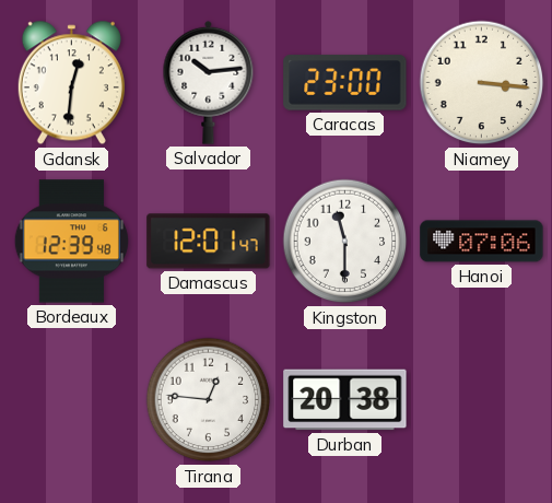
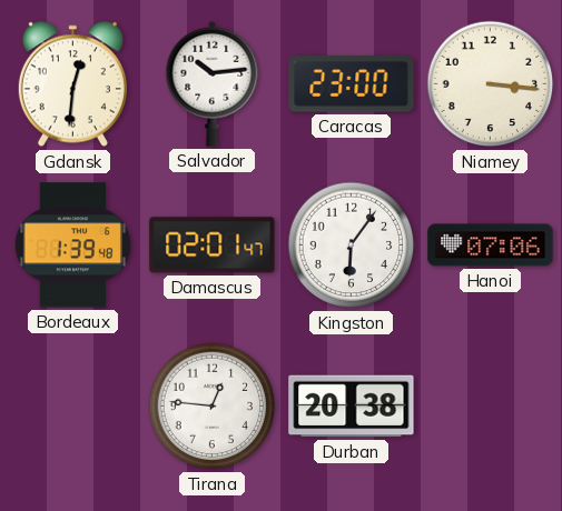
Bordeaux: 12:39 -> 1:39
Damascus: 12:01 -> 02:01
Kingston: 11:30 -> 6:06
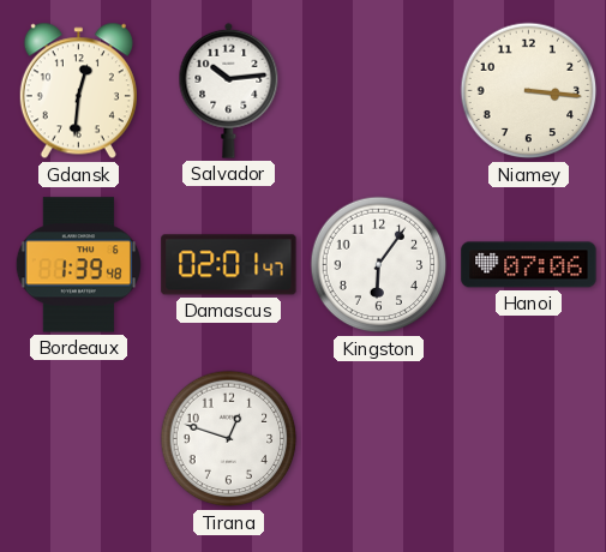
Caracas: 23:00 -> none
Tirana: 12:46 -> 12:48
Durban: 20:38 -> none
